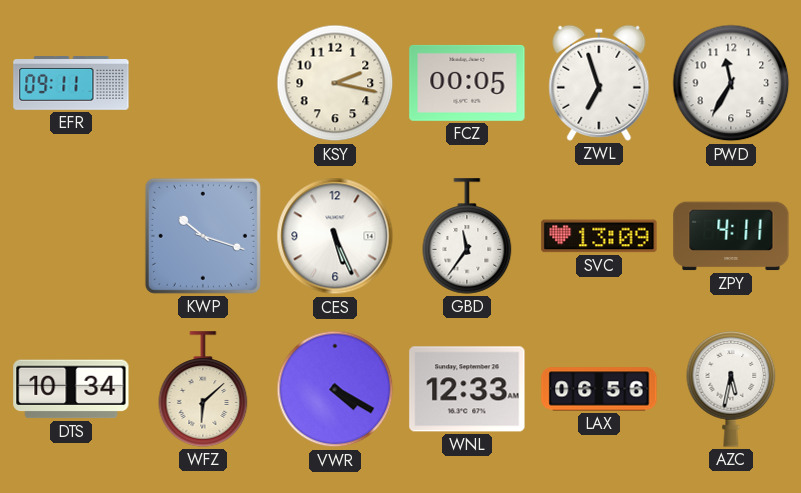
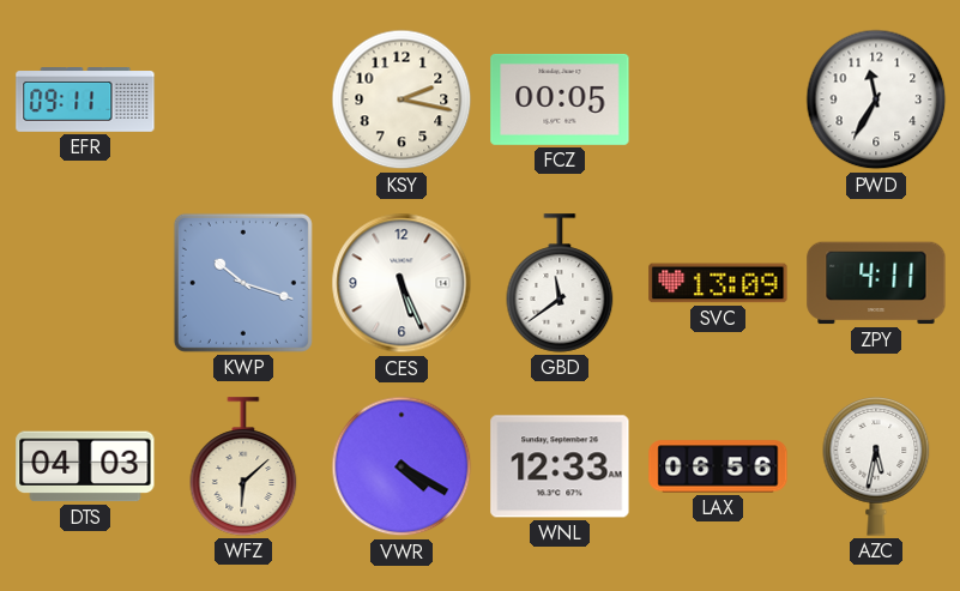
ZWL: 6:57 -> none
GBD: 11:36 -> 11:39
DTS: 10:34 -> 04:03
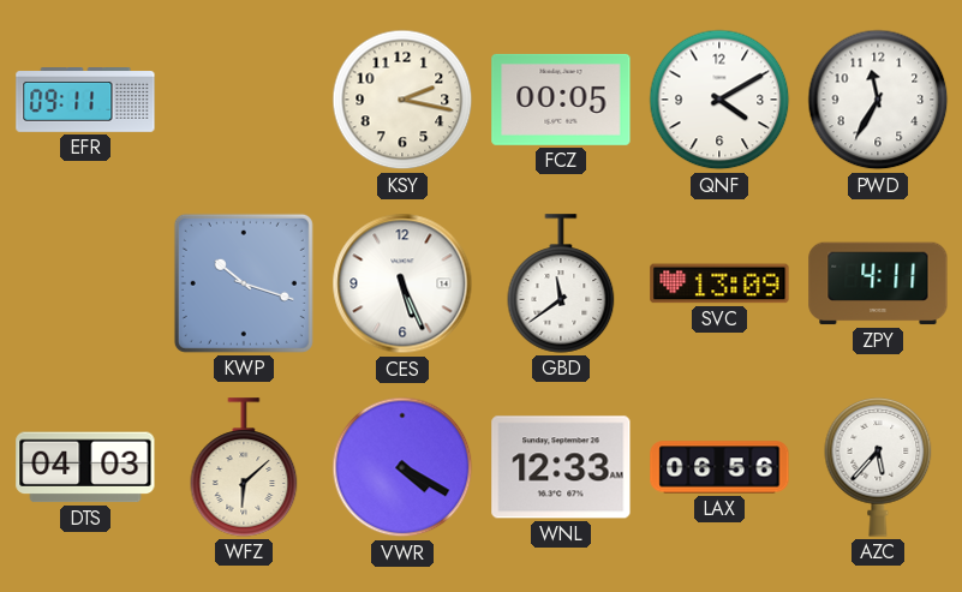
QNF: none -> 4:10
AZC: 5:32 -> 5:37
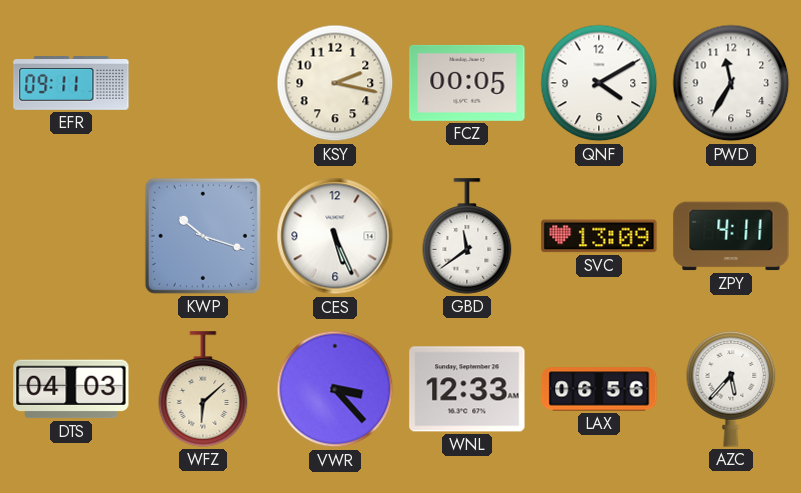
VWR: 4:20 -> 3:23
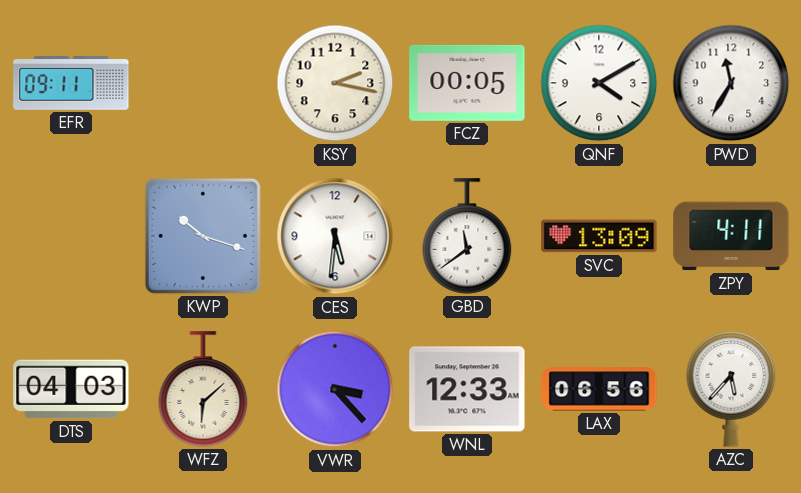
CES: 5:26 -> 5:31
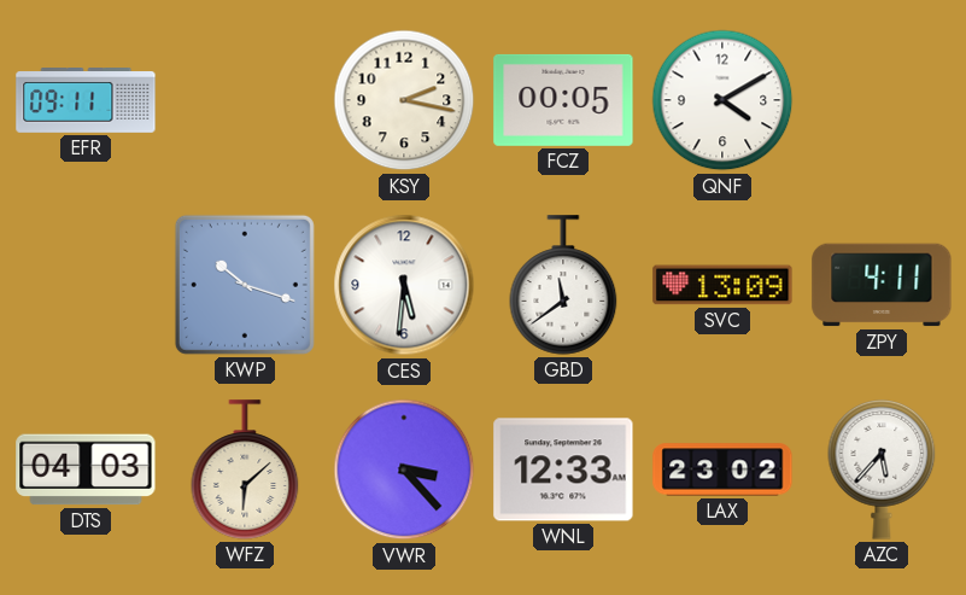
PWD: 11:35 -> none
LAX: 06:56 -> 23:02
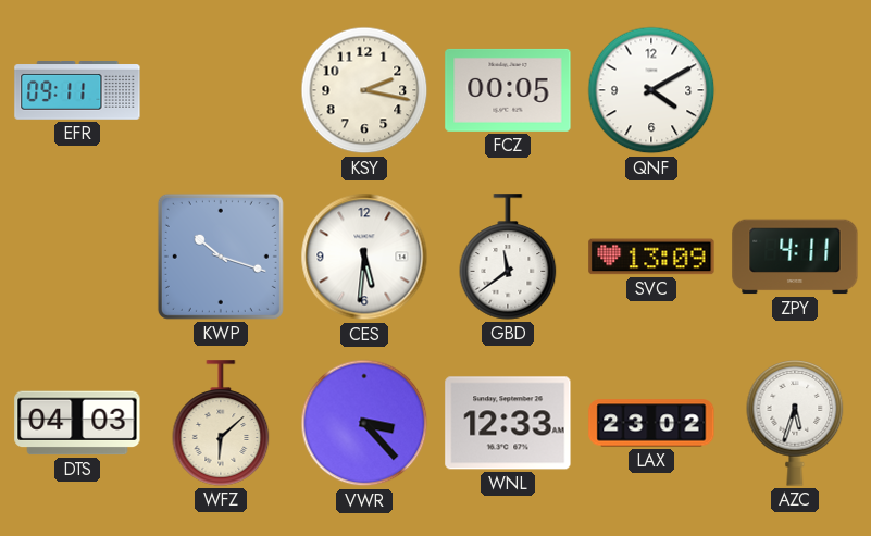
AZC: 5:37 -> 5:33
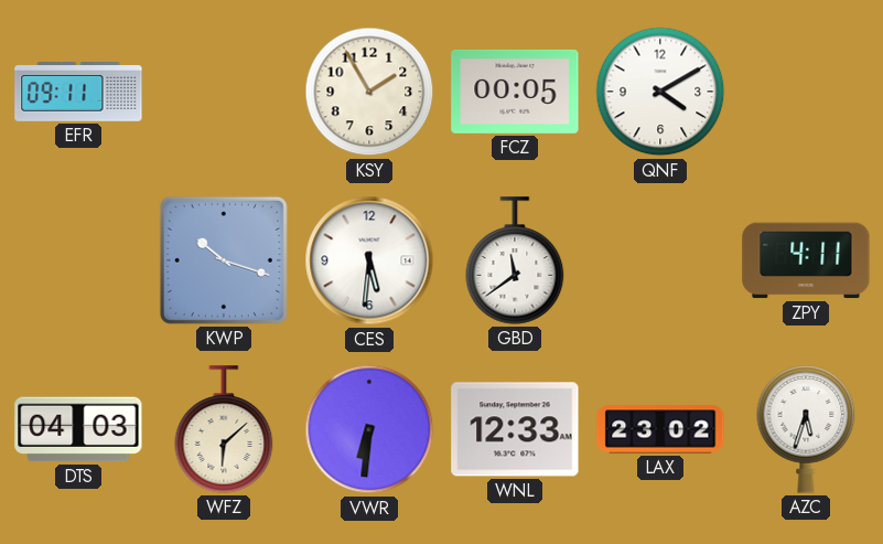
KSY: 2:17 -> 1:55
SVC: 13:09 -> none
VWR: 3:23 -> 6:31
